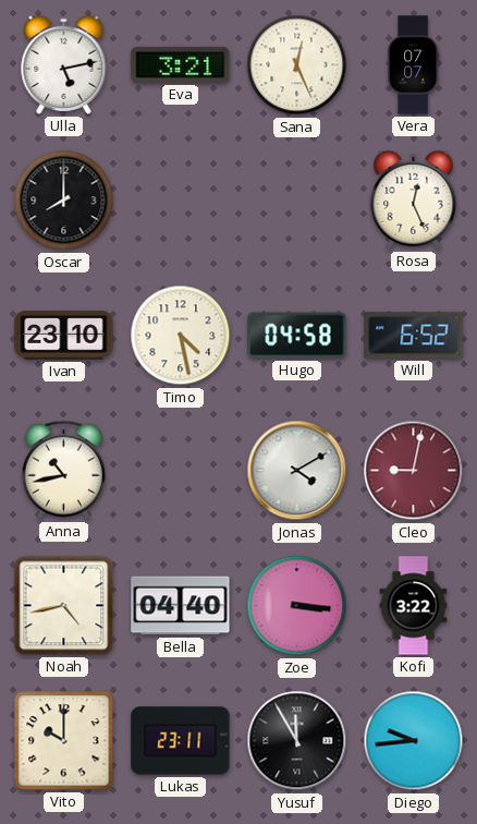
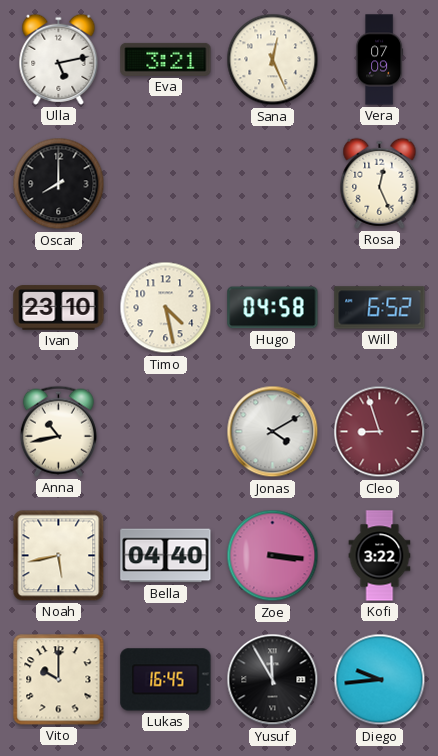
Vera: 07:07 -> 07:09
Cleo: 9:02 -> 8:57
Noah: 4:43 -> 5:43
Lukas: 23:11 -> 16:45
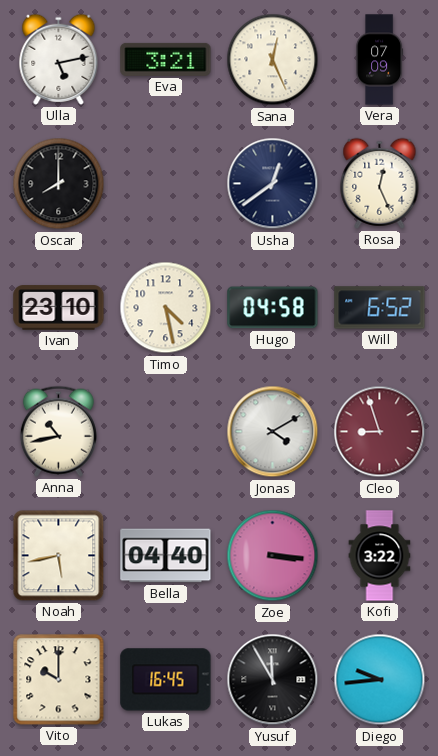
Usha: none -> 12:39
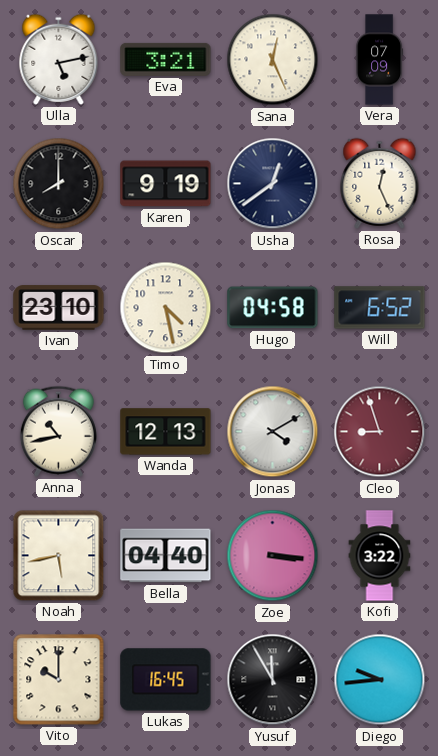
Karen: none -> 9:19
Wanda: none -> 12:13
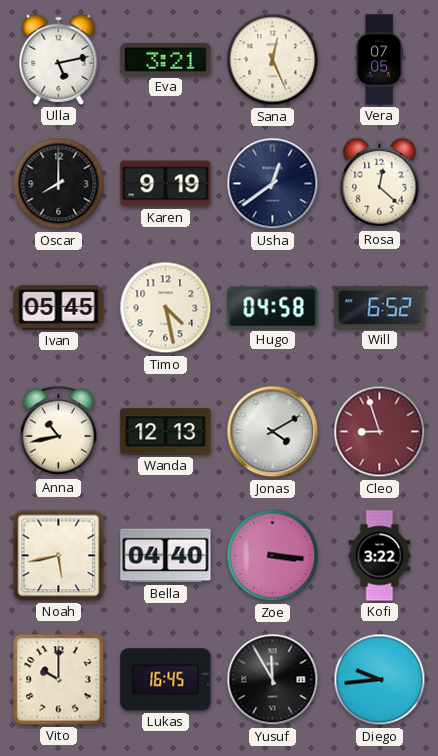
Vera: 07:09 -> 07:05
Rosa: 12:26 -> 12:22
Ivan: 23:10 -> 05:45
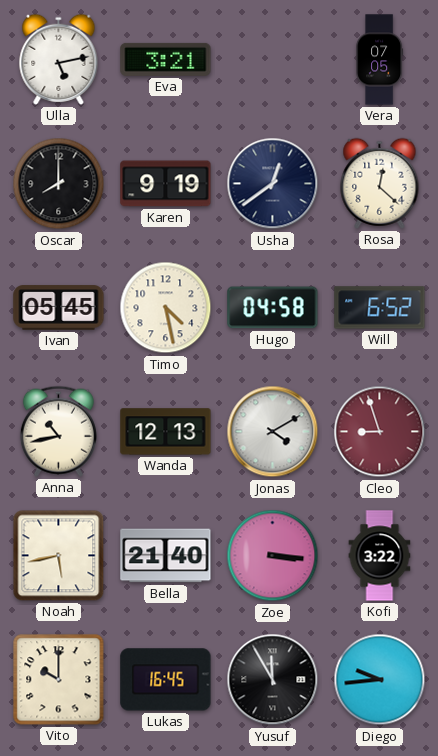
Sana: 12:26 -> none
Bella: 04:40 -> 21:40
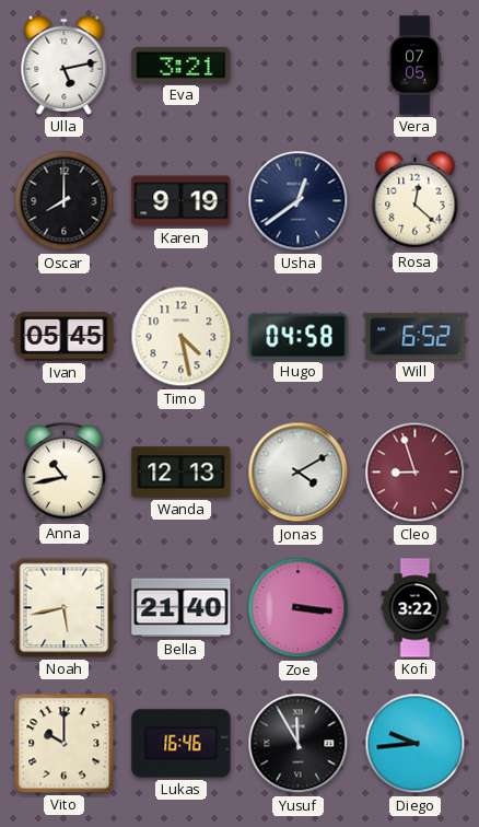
Lukas: 16:45 -> 16:46
